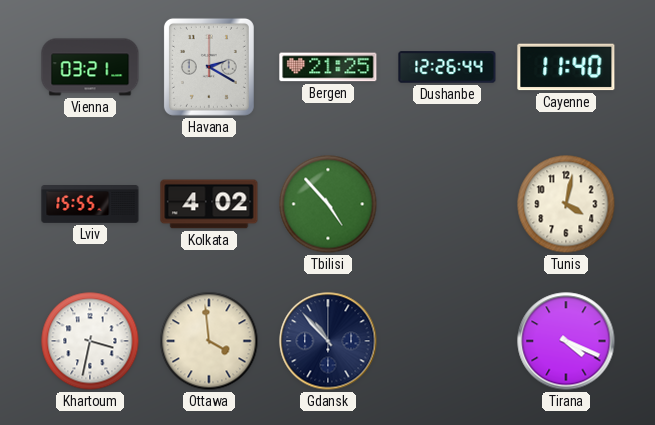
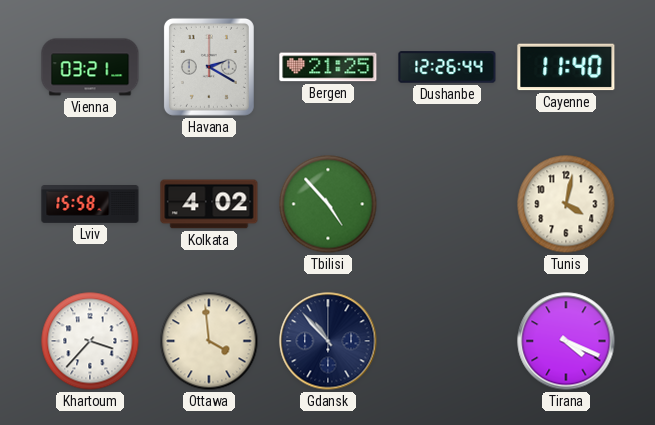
Lviv: 15:55 -> 15:58
Khartoum: 3:32 -> 3:37
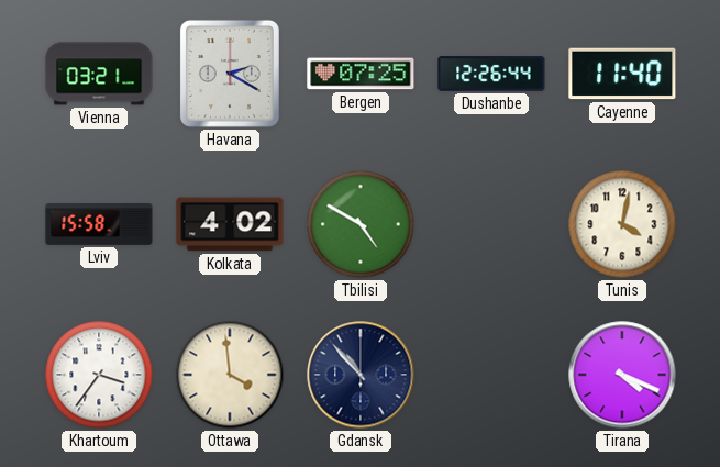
Bergen: 21:25 -> 07:25
Tbilisi: 4:53 -> 4:50
Khartoum: 3:37 -> 3:36
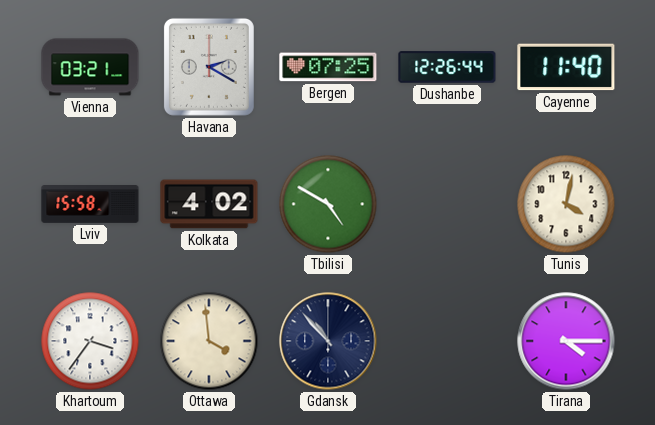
Tirana: 4:19 -> 4:15
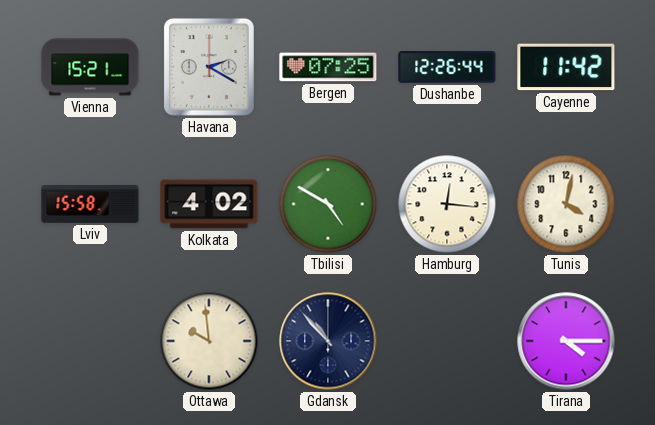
Vienna: 03:21 -> 15:21
Cayenne: 11:40 -> 11:42
Hamburg: none -> 12:16
Khartoum: 3:36 -> none
Ottawa: 3:59 -> 9:59
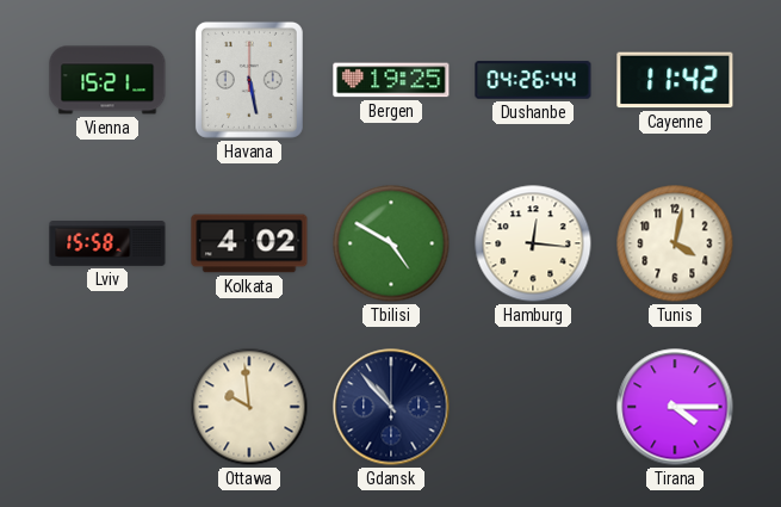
Havana: 2:20 -> 5:28
Bergen: 07:25 -> 19:25
Dushanbe: 12:26 -> 04:26
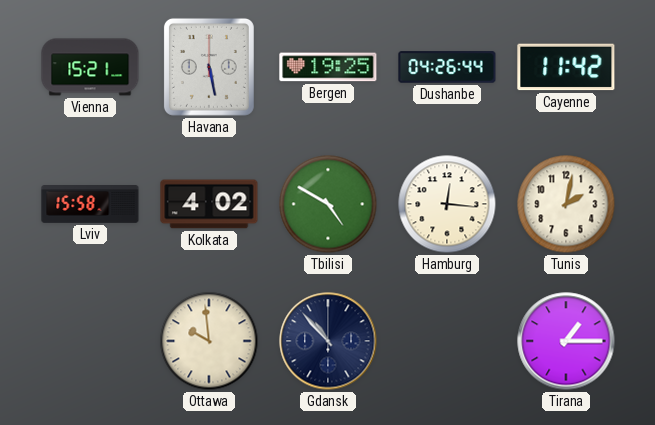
Tunis: 4:02 -> 2:02
Tirana: 4:15 -> 1:15
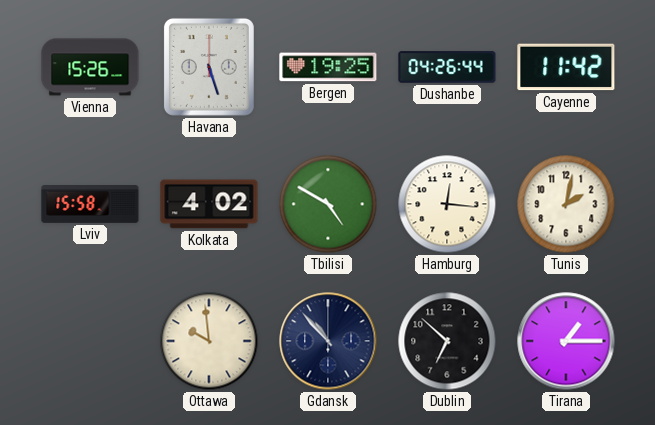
Vienna: 15:21 -> 15:26
Havana: 5:28 -> 5:27
Dublin: none -> 6:52
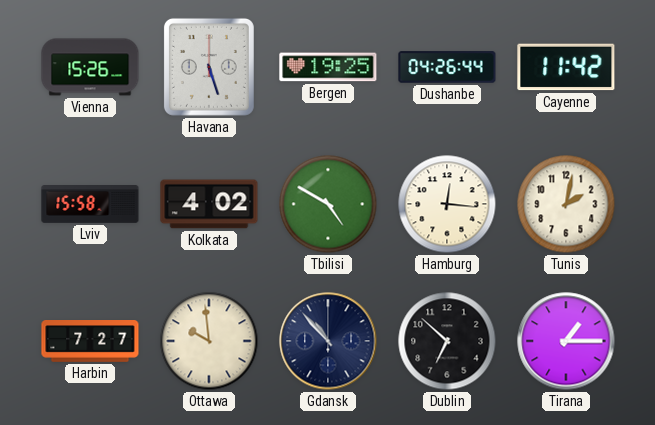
Harbin: none -> 7:27
